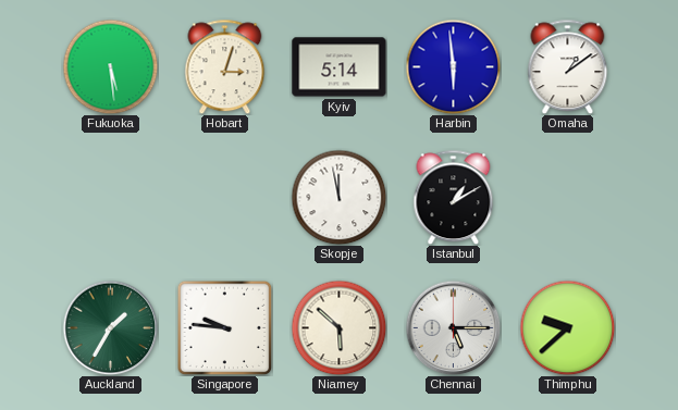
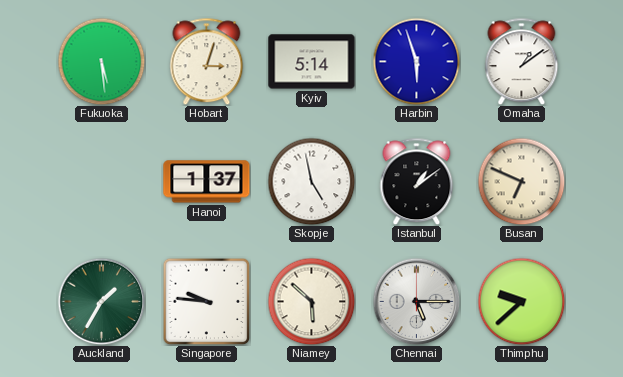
Harbin: 5:59 -> 5:57
Hanoi: none -> 1:37
Skopje: 11:58 -> 4:58
Istanbul: 1:10 -> 1:09
Busan: none -> 6:49
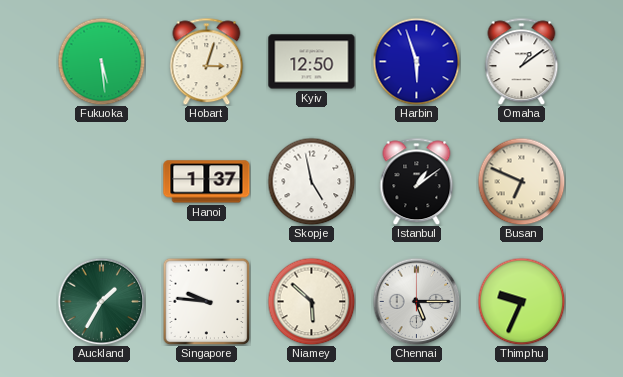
Kyiv: 5:14 -> 12:50
Thimphu: 9:38 -> 9:34
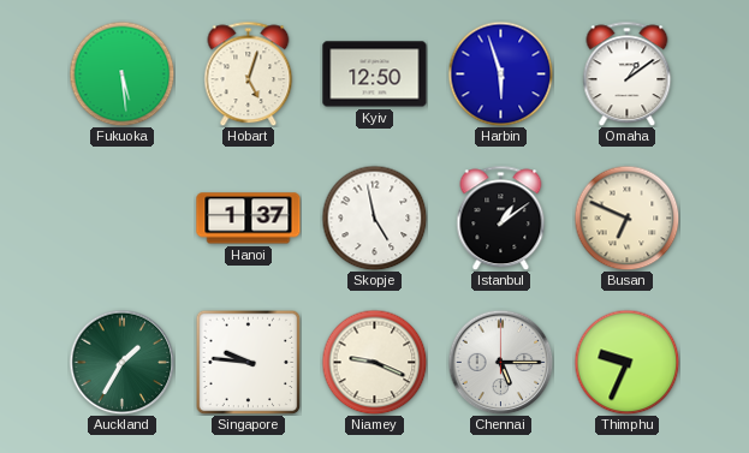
Hobart: 3:03 -> 5:03
Niamey: 5:52 -> 9:19
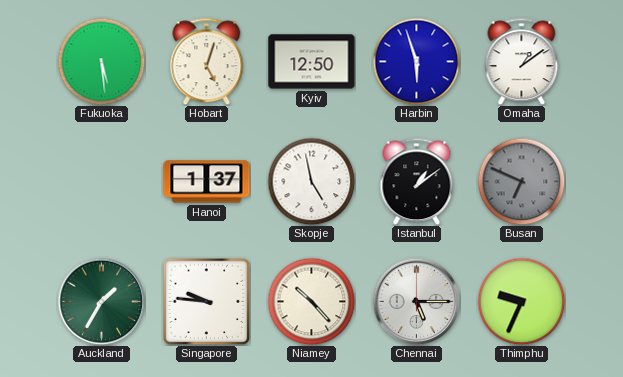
Busan dial: cream -> grey
Niamey: 9:19 -> 10:23
